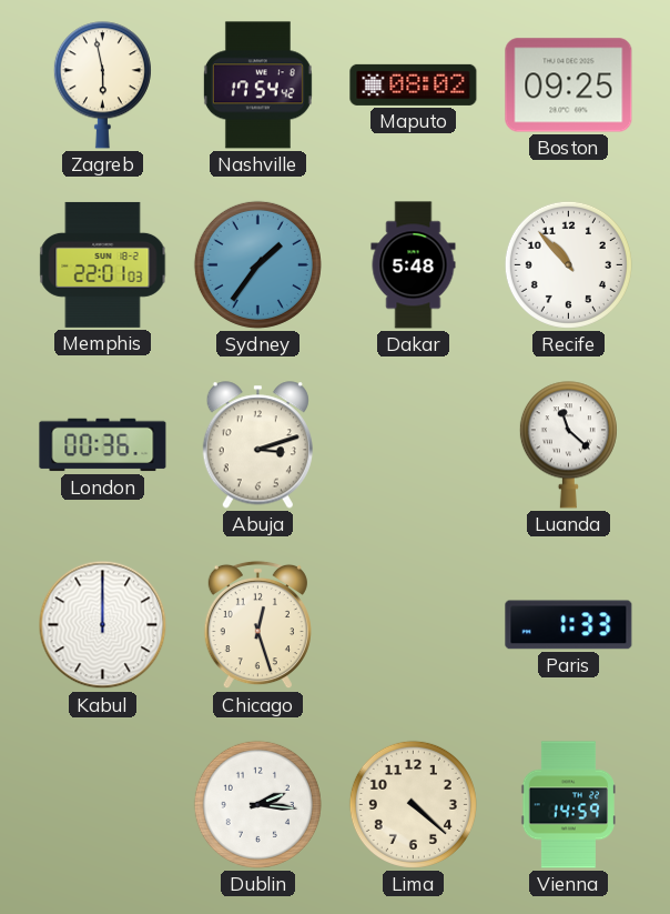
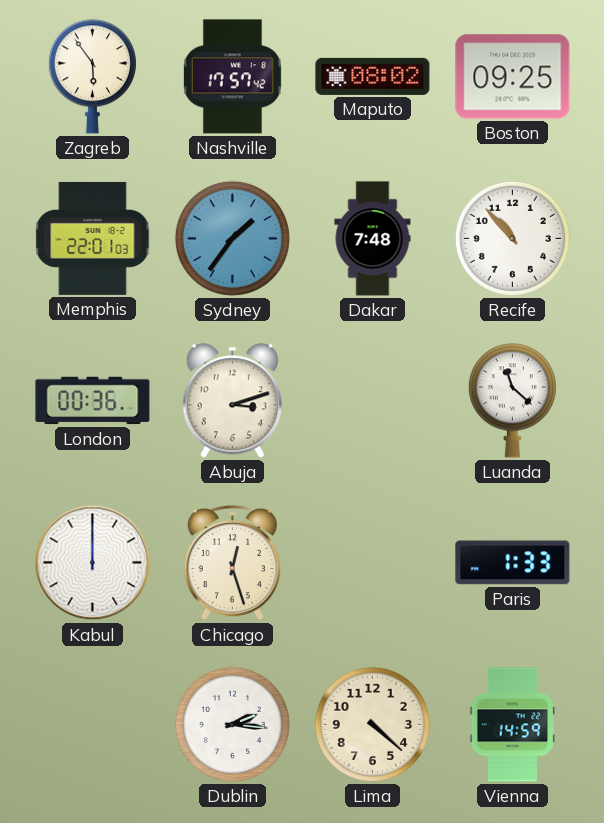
Zagreb: 5:58 -> 5:54
Nashville: 17:54 -> 17:57
Dakar: 5:48 -> 7:48
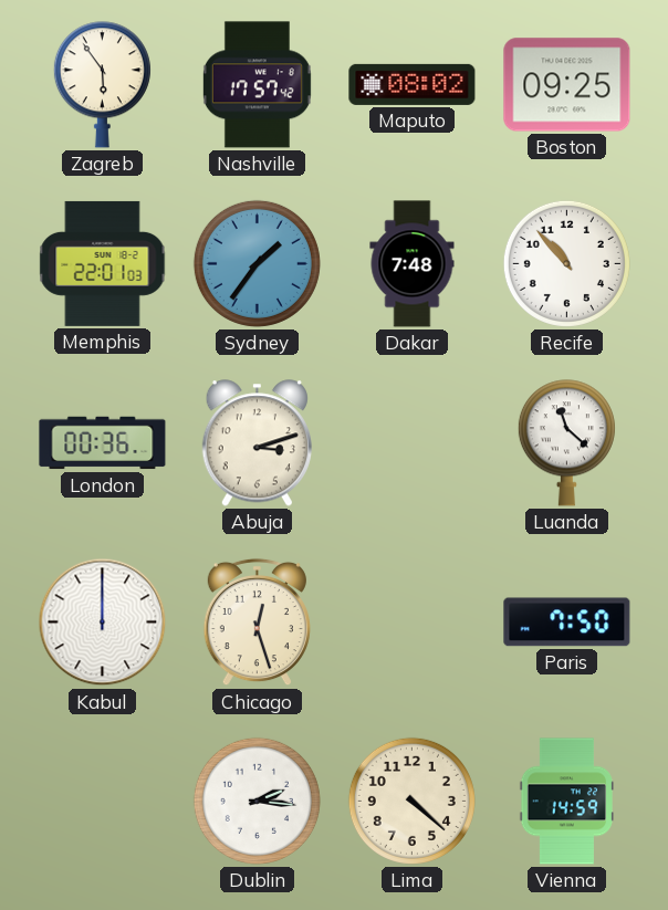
Paris: 1:33 -> 7:50
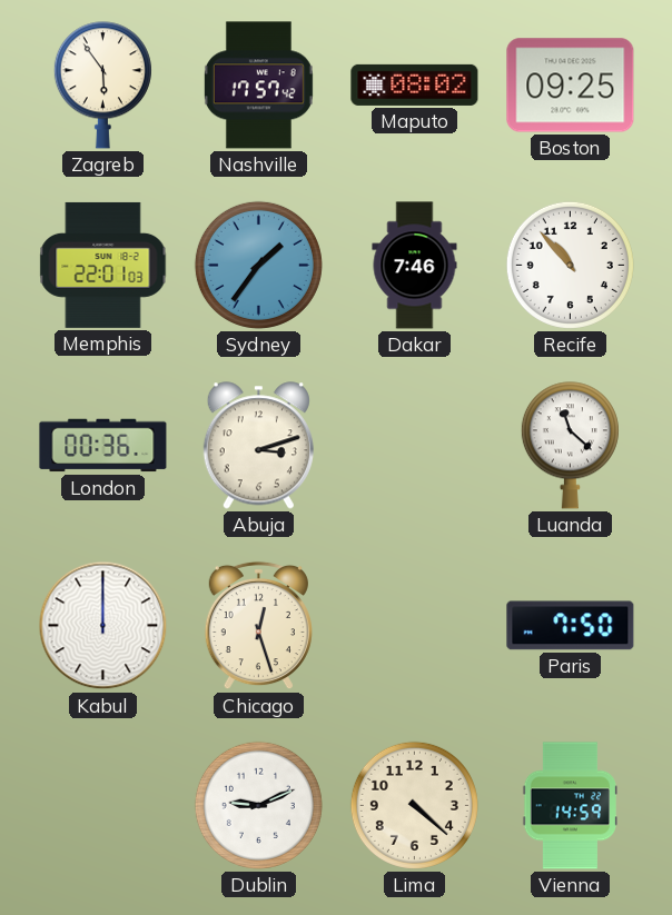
Dakar: 7:48 -> 7:46
Dublin: 2:16 -> 9:11
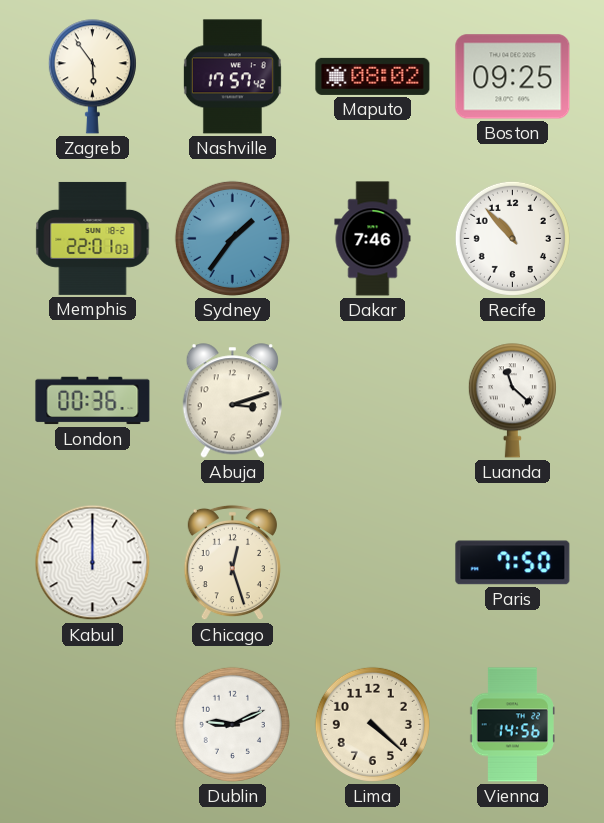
Vienna: 14:59 -> 14:56
